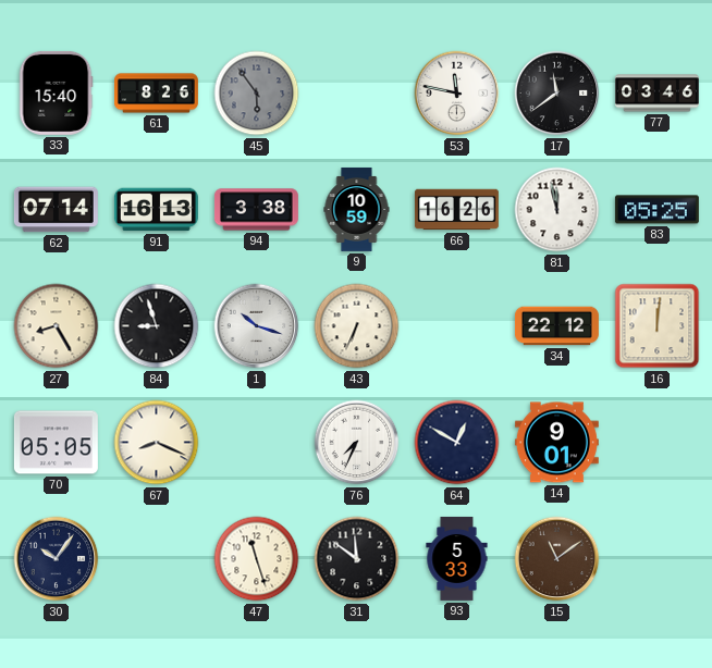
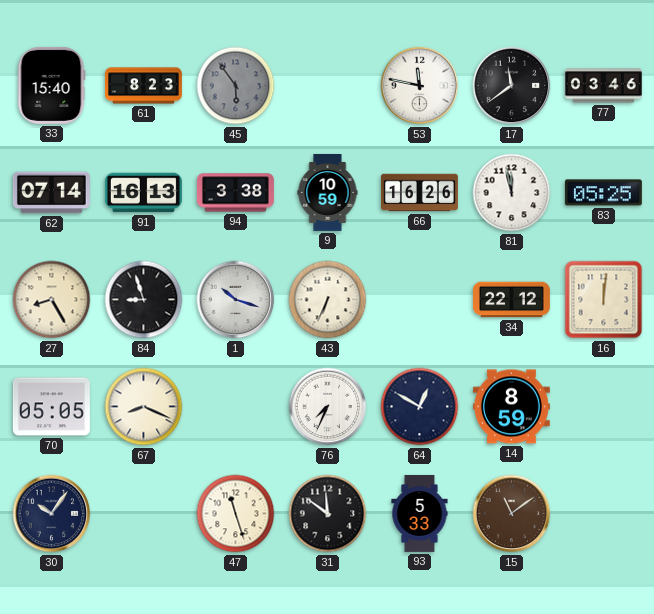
61: 8:26 -> 8:23
14: 9:01 -> 8:59
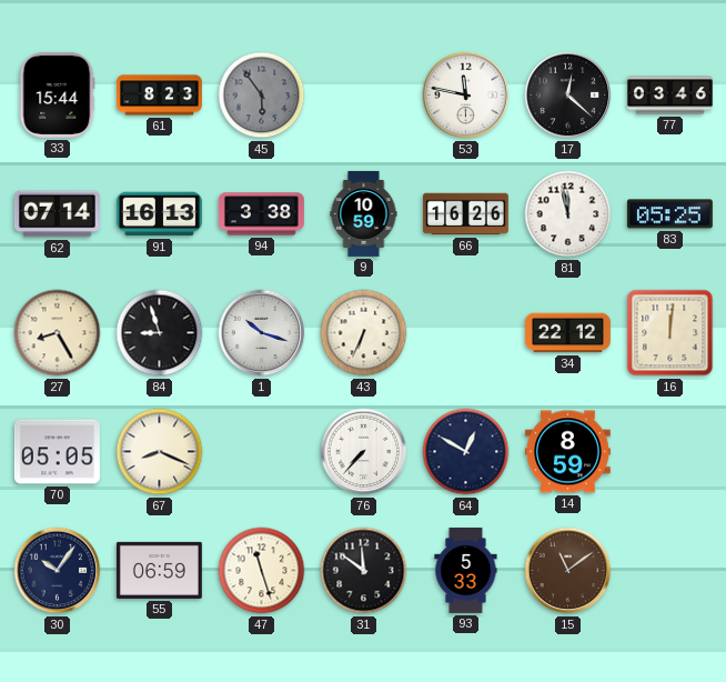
33: 15:40 -> 15:44
17: 11:39 -> 12:22
76: 7:34 -> 7:37
55: none -> 06:59
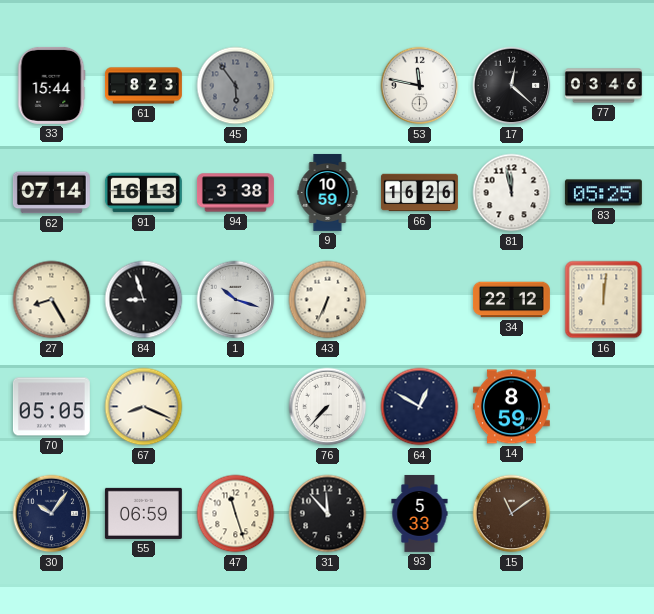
31: 11:51 -> 11:53
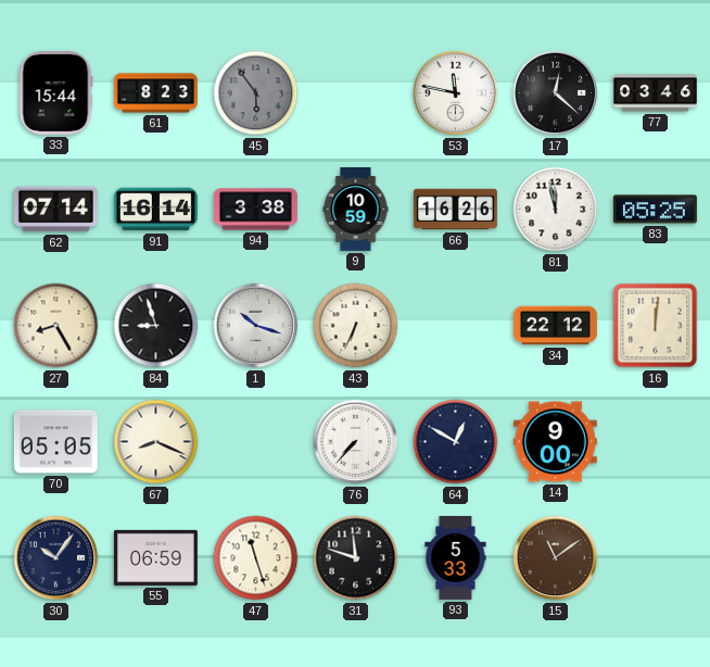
91: 16:13 -> 16:14
14: 8:59 -> 9:00
31: 11:53 -> 11:48
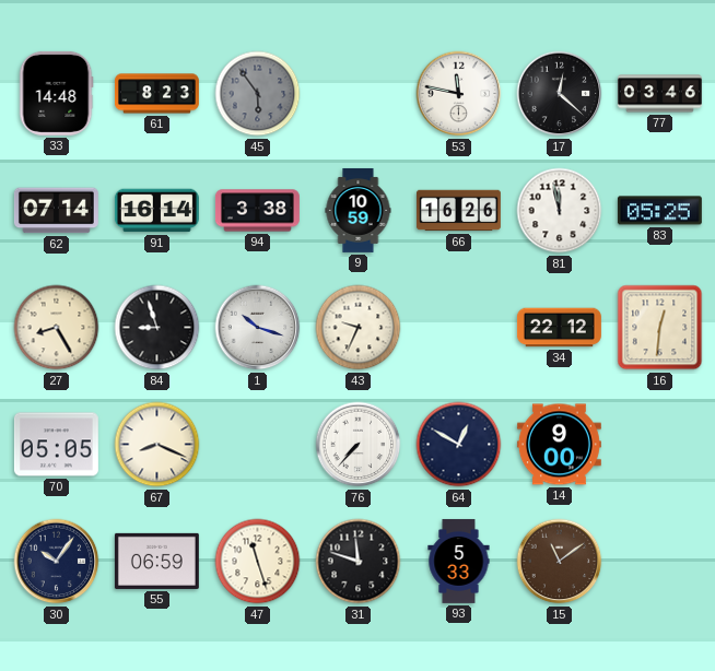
33: 15:44 -> 14:48
43: 6:34 -> 9:34
16: 12:01 -> 12:31
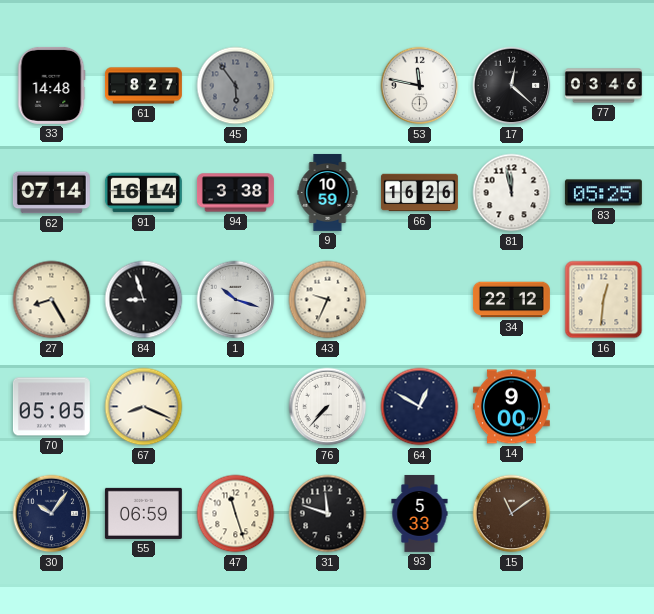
61: 8:23 -> 8:27
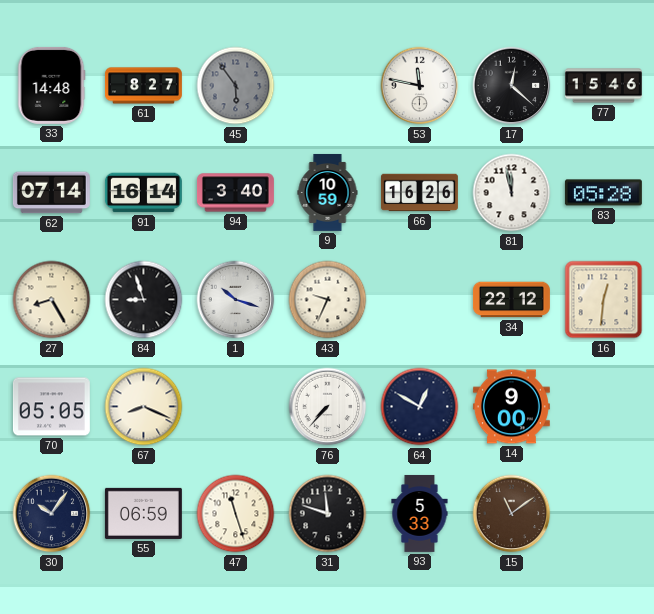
77: 03:46 -> 15:46
94: 3:38 -> 3:40
83: 05:25 -> 05:28
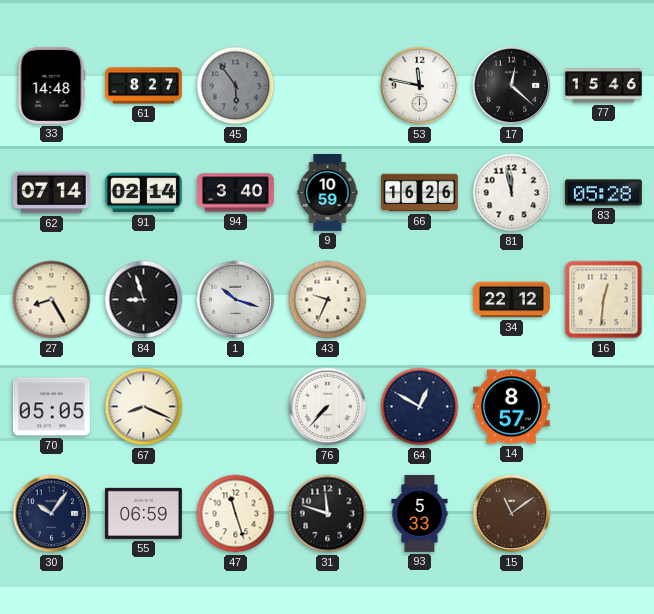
91: 16:14 -> 02:14
14: 9:00 -> 8:57
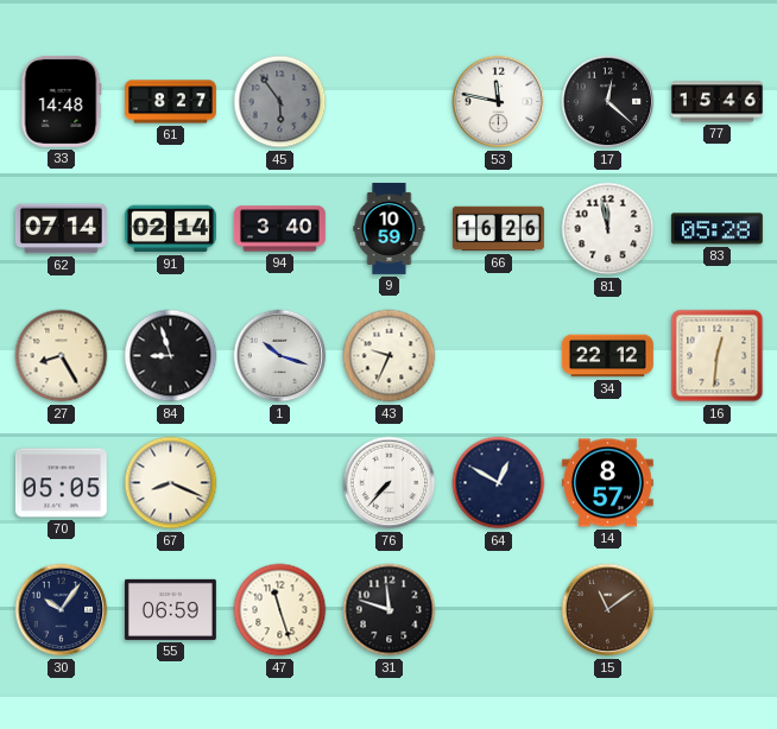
93: 5:33 -> none
